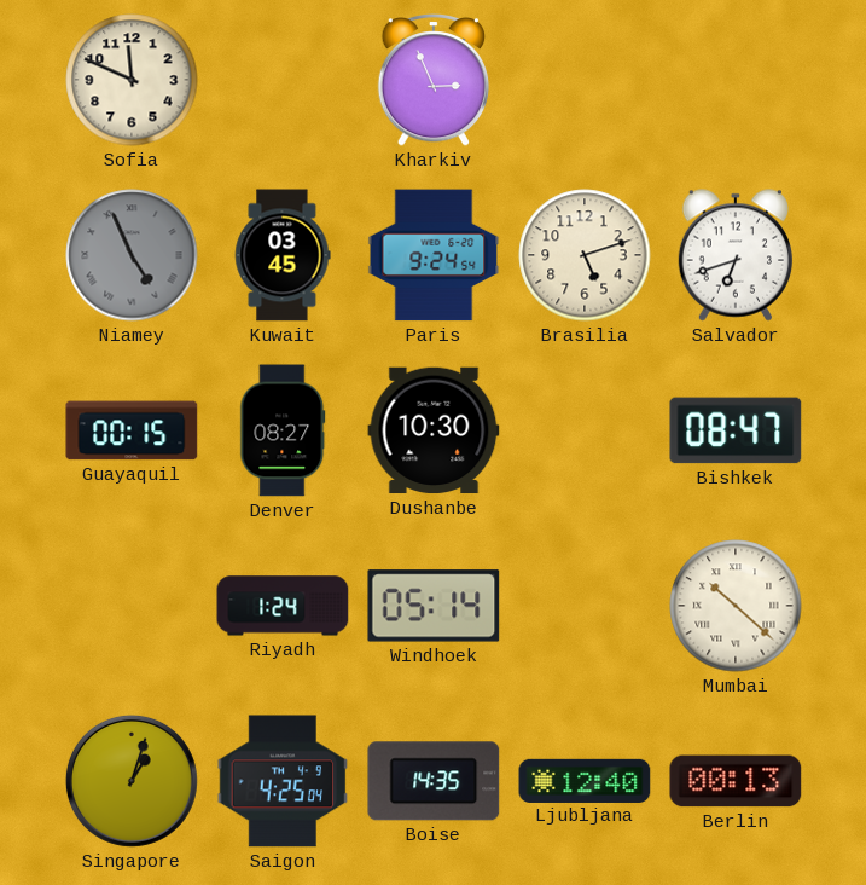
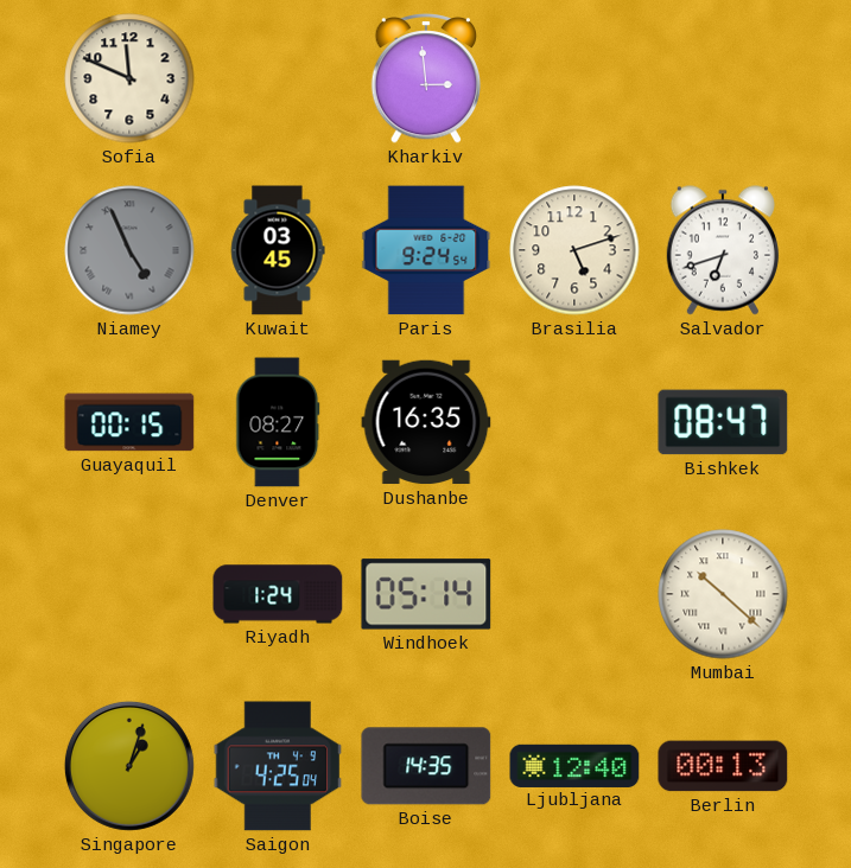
Kharkiv: 2:56 -> 2:59
Dushanbe: 10:30 -> 16:35
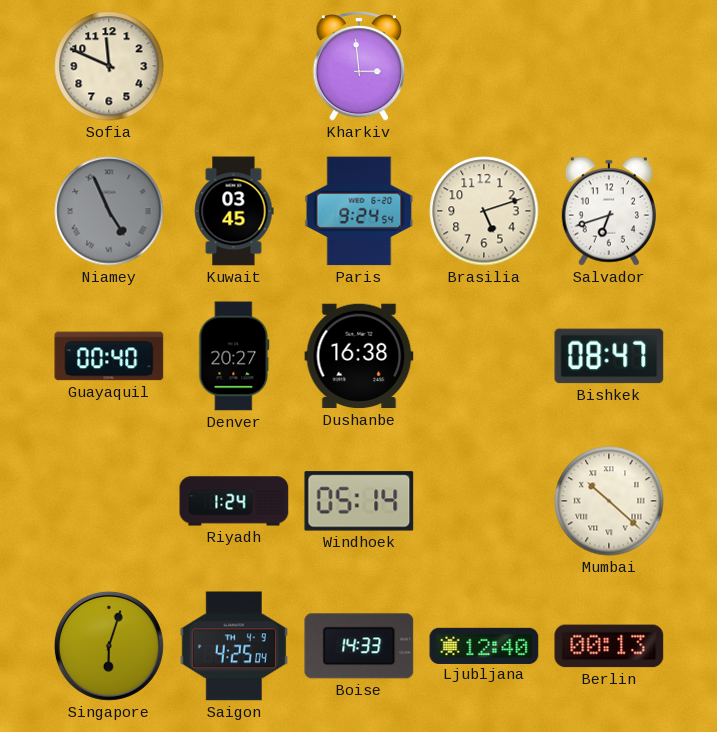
Guayaquil: 00:15 -> 00:40
Denver: 08:27 -> 20:27
Dushanbe: 16:35 -> 16:38
Singapore: 1:03 -> 6:03
Boise: 14:35 -> 14:33
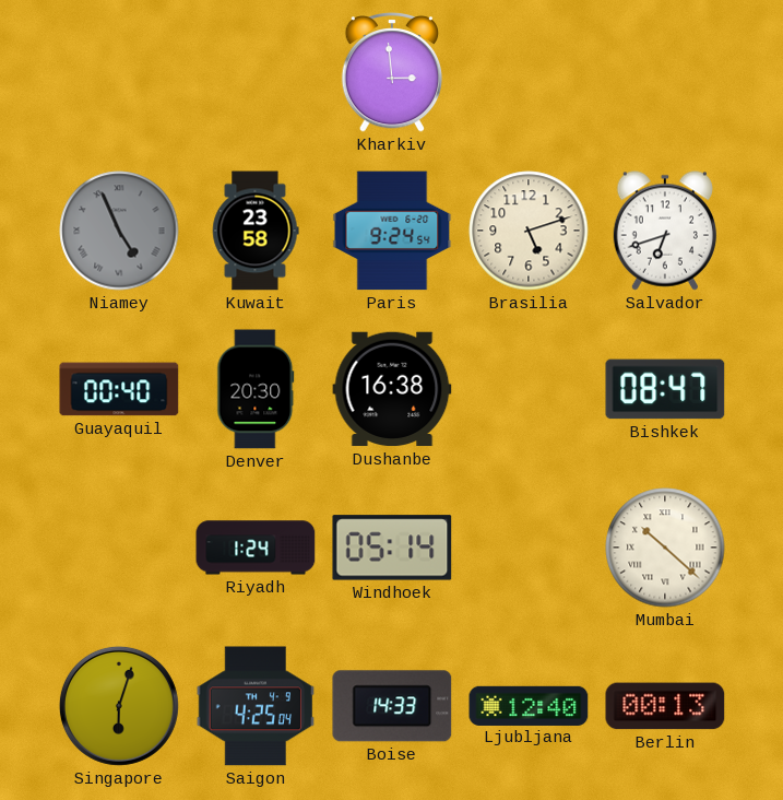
Sofia: 11:49 -> none
Kuwait: 03:45 -> 23:58
Denver: 20:27 -> 20:30
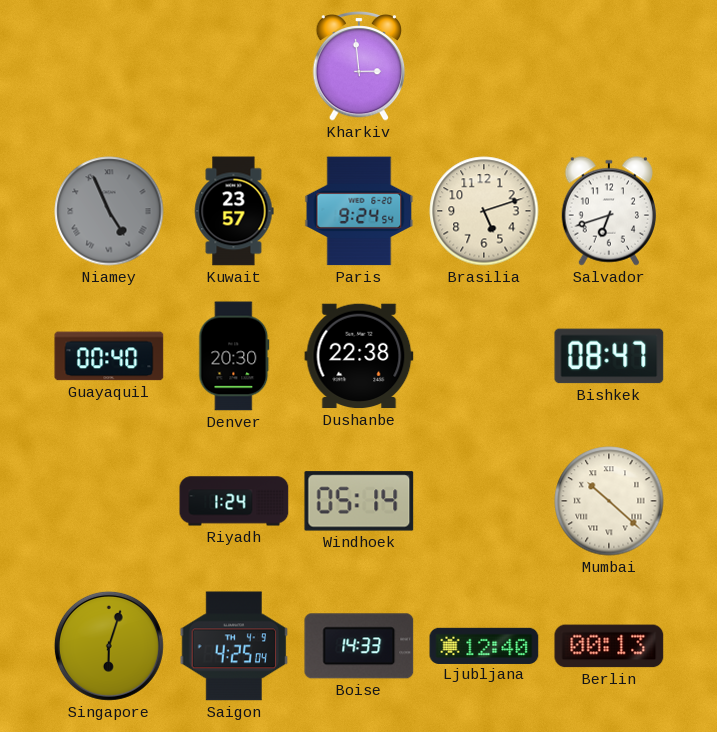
Kuwait: 23:58 -> 23:57
Dushanbe: 16:38 -> 22:38
